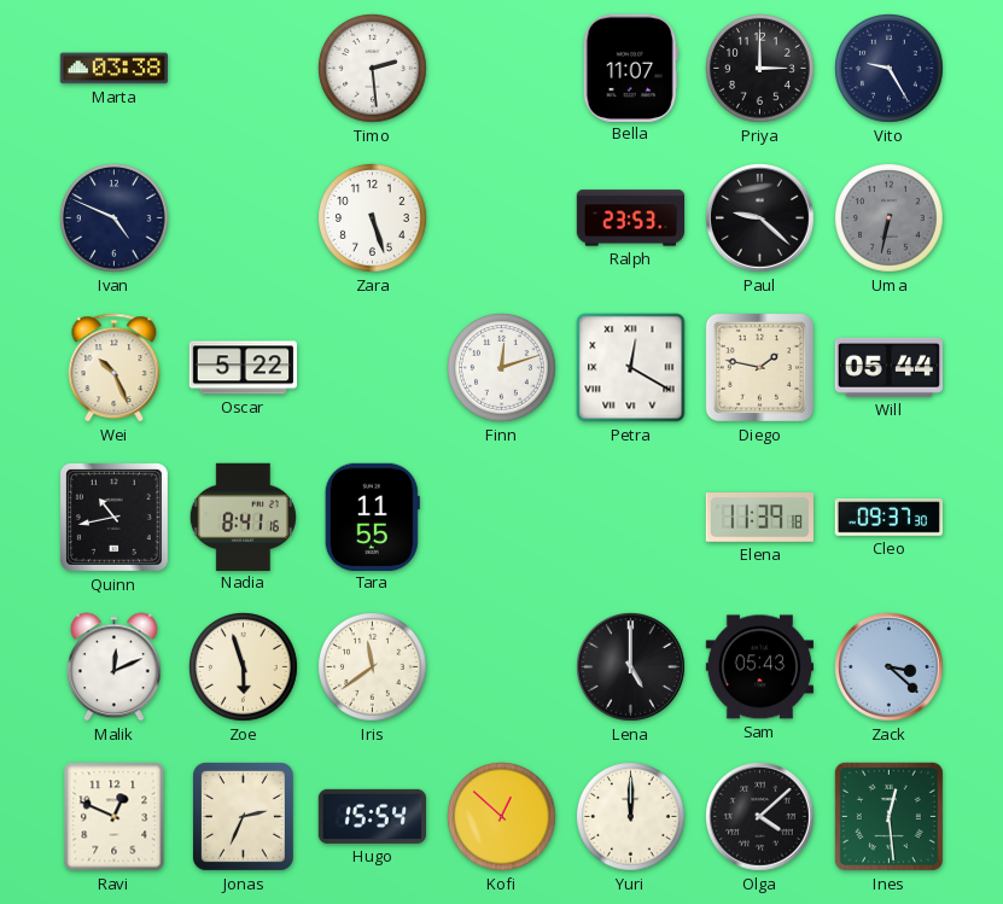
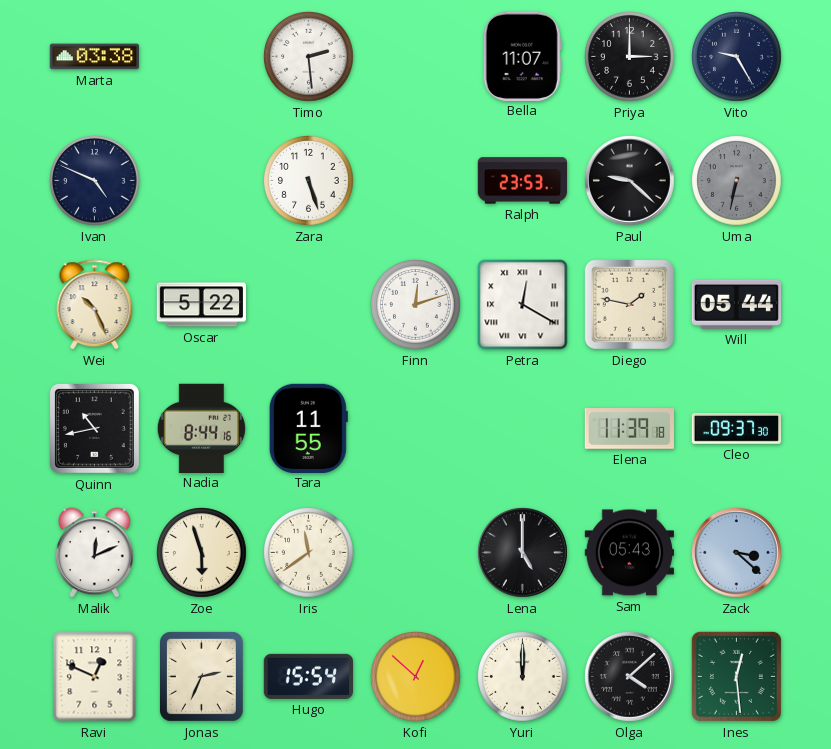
Nadia: 8:41 -> 8:44
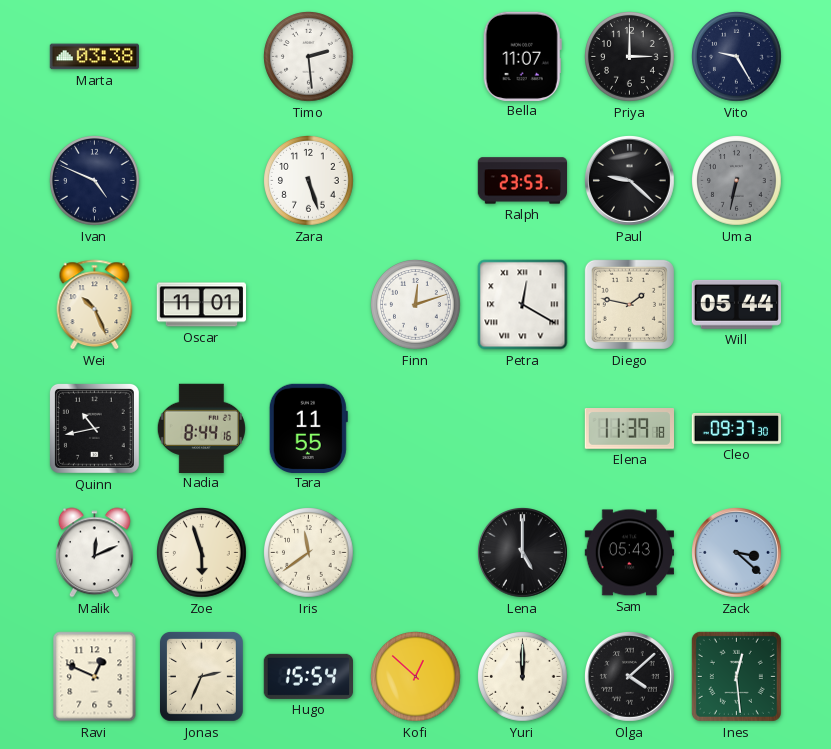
Oscar: 5:22 -> 11:01
